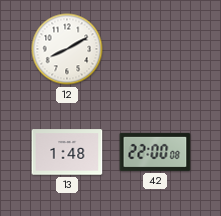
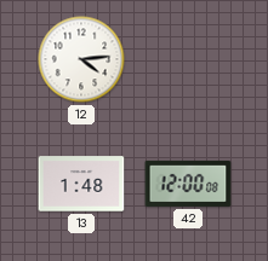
12: 8:10 -> 4:14
42: 22:00 -> 12:00
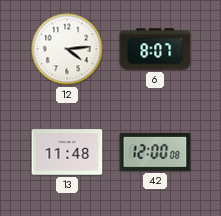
6: none -> 8:07
13: 1:48 -> 11:48
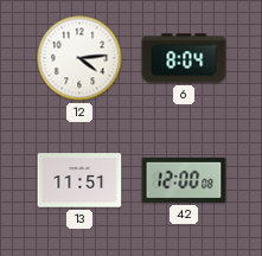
6: 8:07 -> 8:04
13: 11:48 -> 11:51
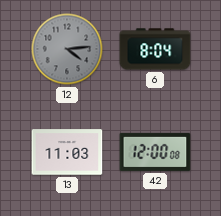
12 dial: white -> grey
13: 11:51 -> 11:03
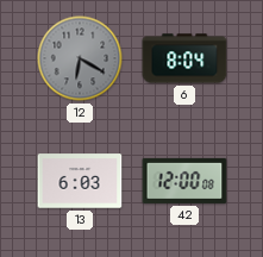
12: 4:14 -> 6:20
13: 11:03 -> 6:03
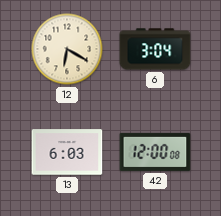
12 dial: grey -> cream
6: 8:04 -> 3:04
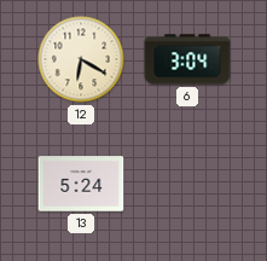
13: 6:03 -> 5:24
42: 12:00 -> none
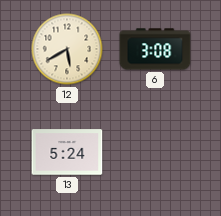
12: 6:20 -> 5:40
6: 3:04 -> 3:08
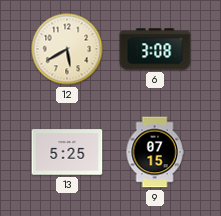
13: 5:24 -> 5:25
9: none -> 07:15
